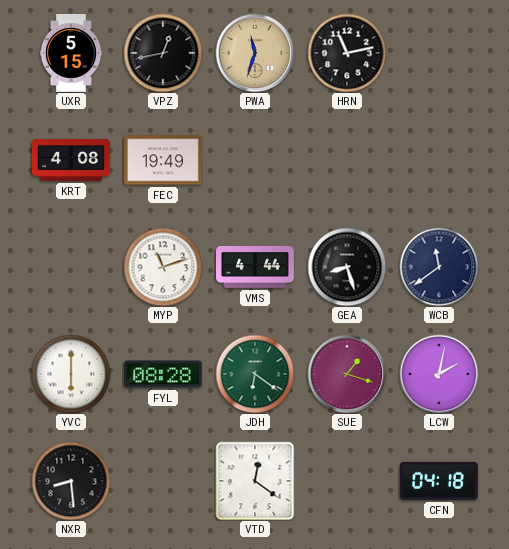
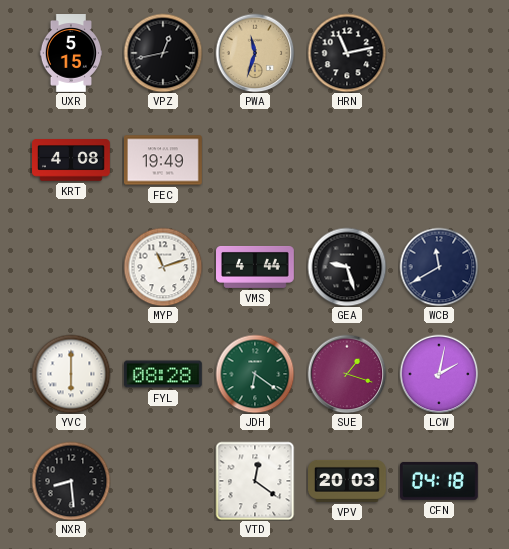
GEA: 8:27 -> 9:27
WCB: 11:39 -> 11:40
VPV: none -> 20:03
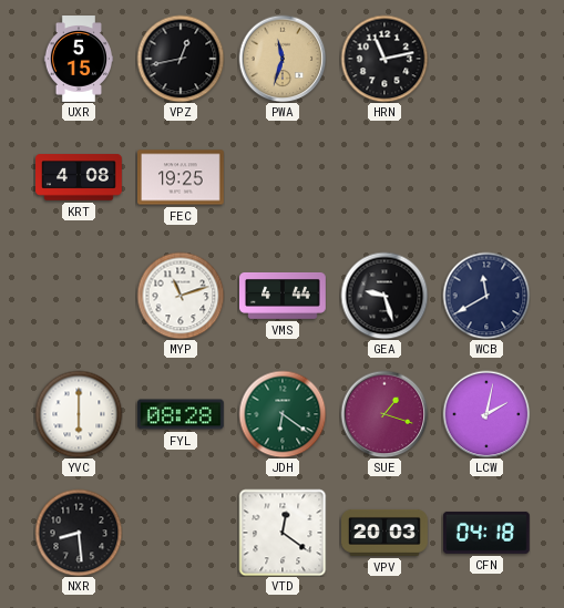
FEC: 19:49 -> 19:25
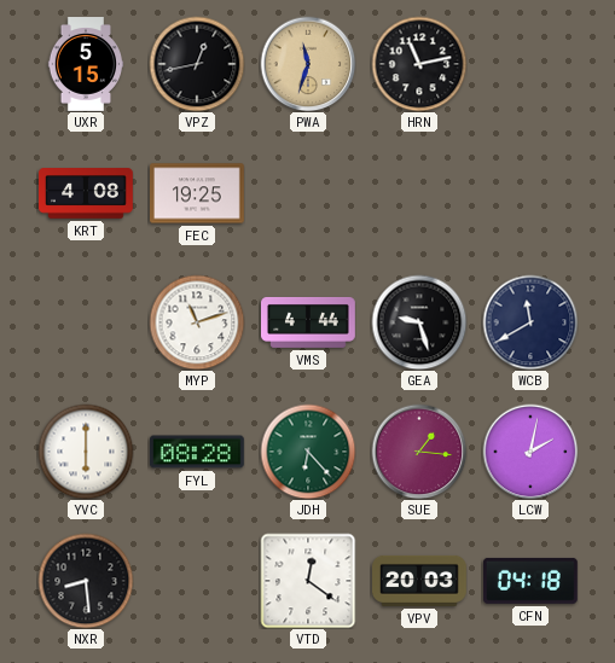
JDH: 6:21 -> 6:23
SUE: 1:18 -> 1:16
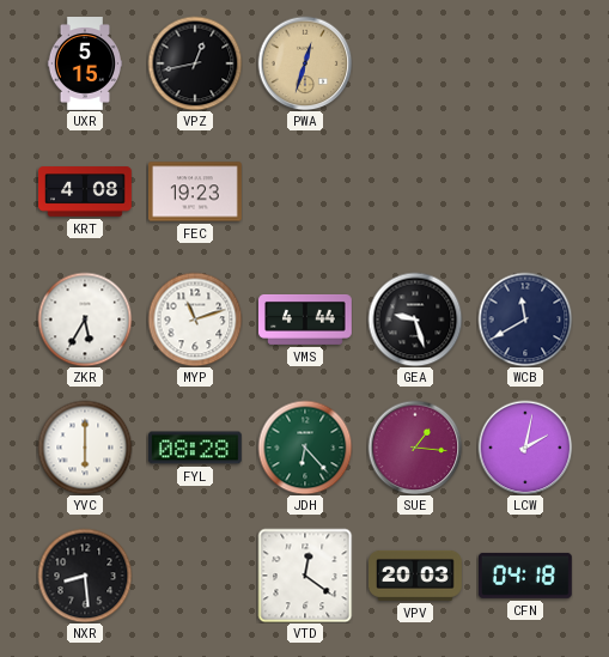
PWA: 11:33 -> 12:33
HRN: 11:13 -> none
FEC: 19:25 -> 19:23
ZKR: none -> 5:35
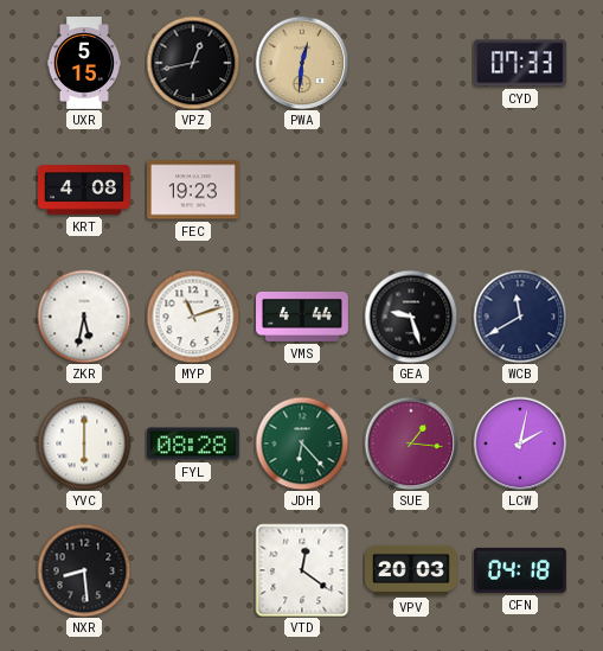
PWA: 12:33 -> 12:31
CYD: none -> 07:33
ZKR: 5:35 -> 5:32
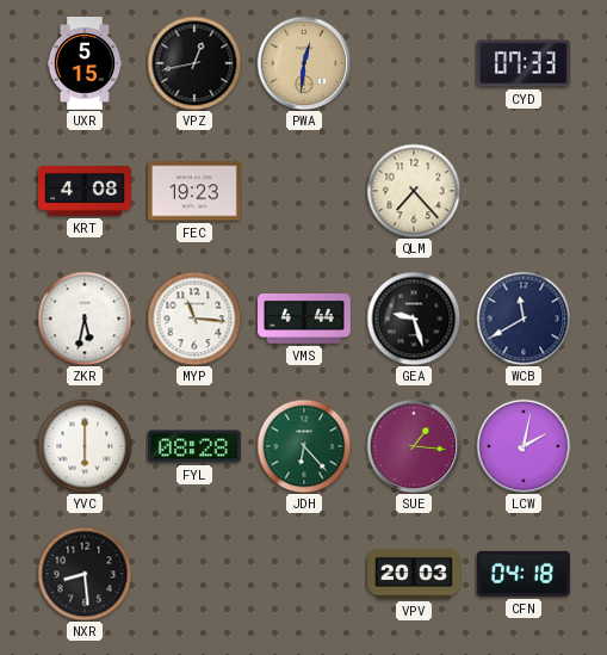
QLM: none -> 7:23
MYP: 11:12 -> 11:16
VTD: 12:21 -> none
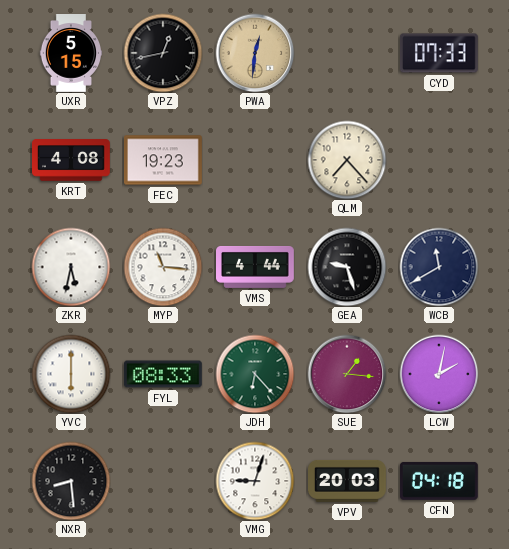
FYL: 08:28 -> 08:33
VMG: none -> 9:03
